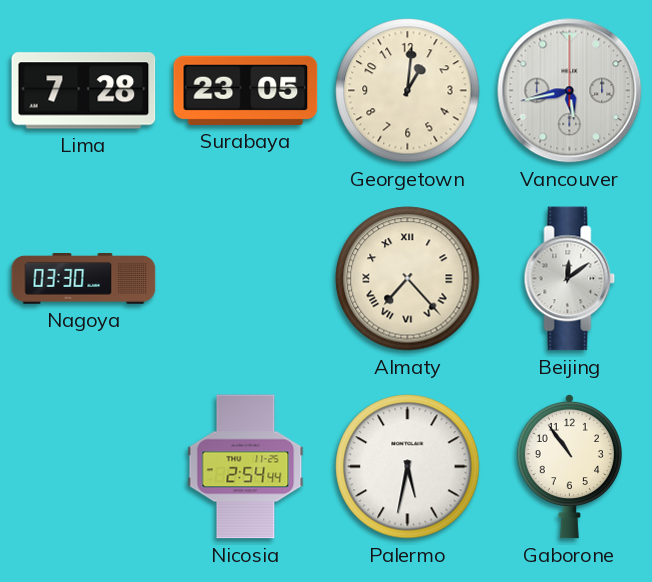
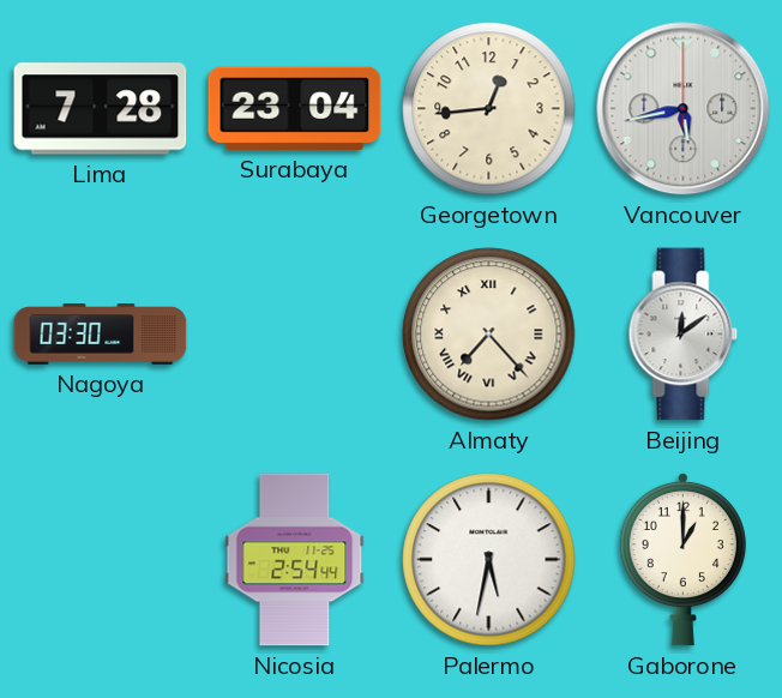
Surabaya: 23:05 -> 23:04
Georgetown: 1:01 -> 12:44
Gaborone: 10:54 -> 1:00
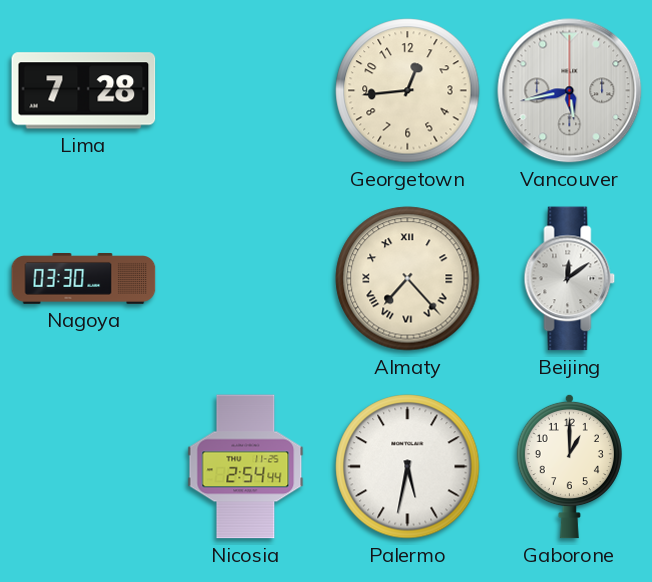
Surabaya: 23:04 -> none
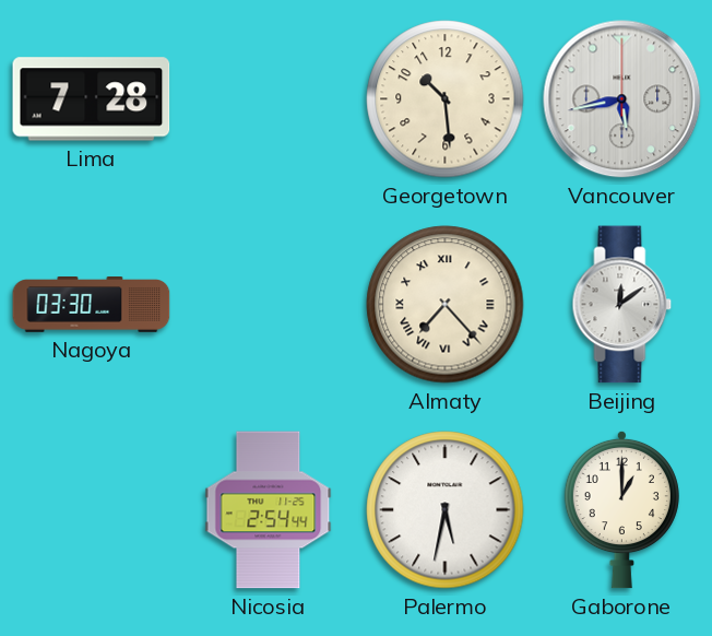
Georgetown: 12:44 -> 10:29
